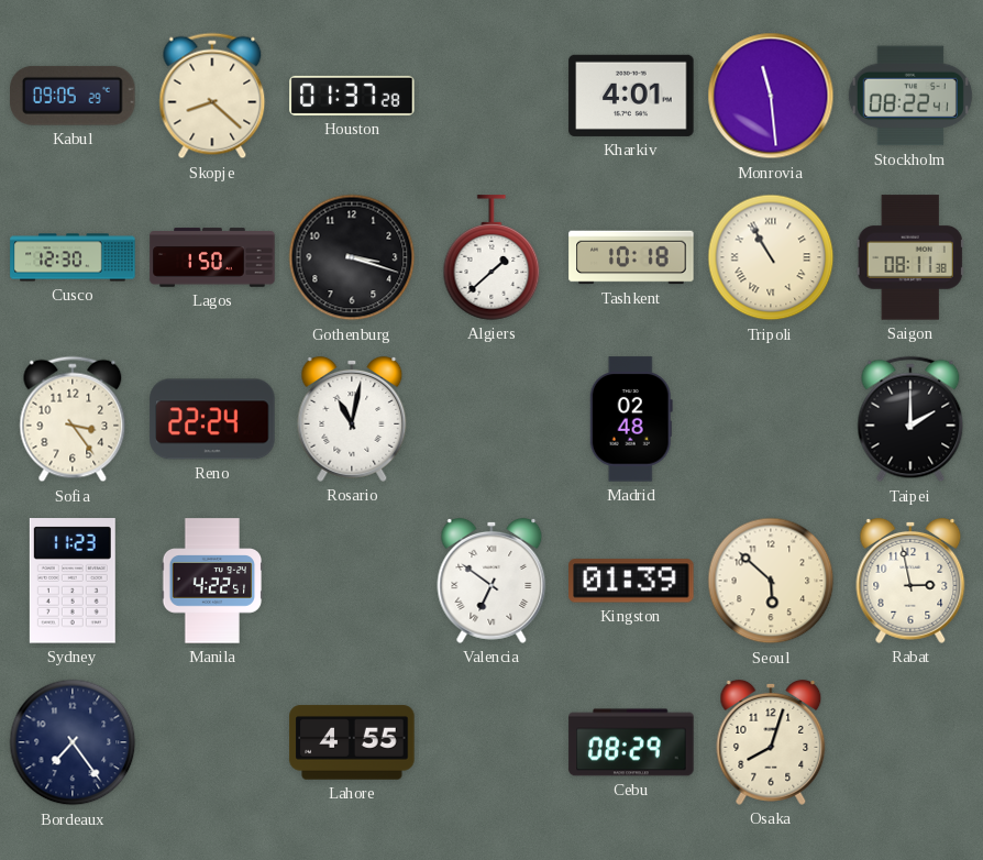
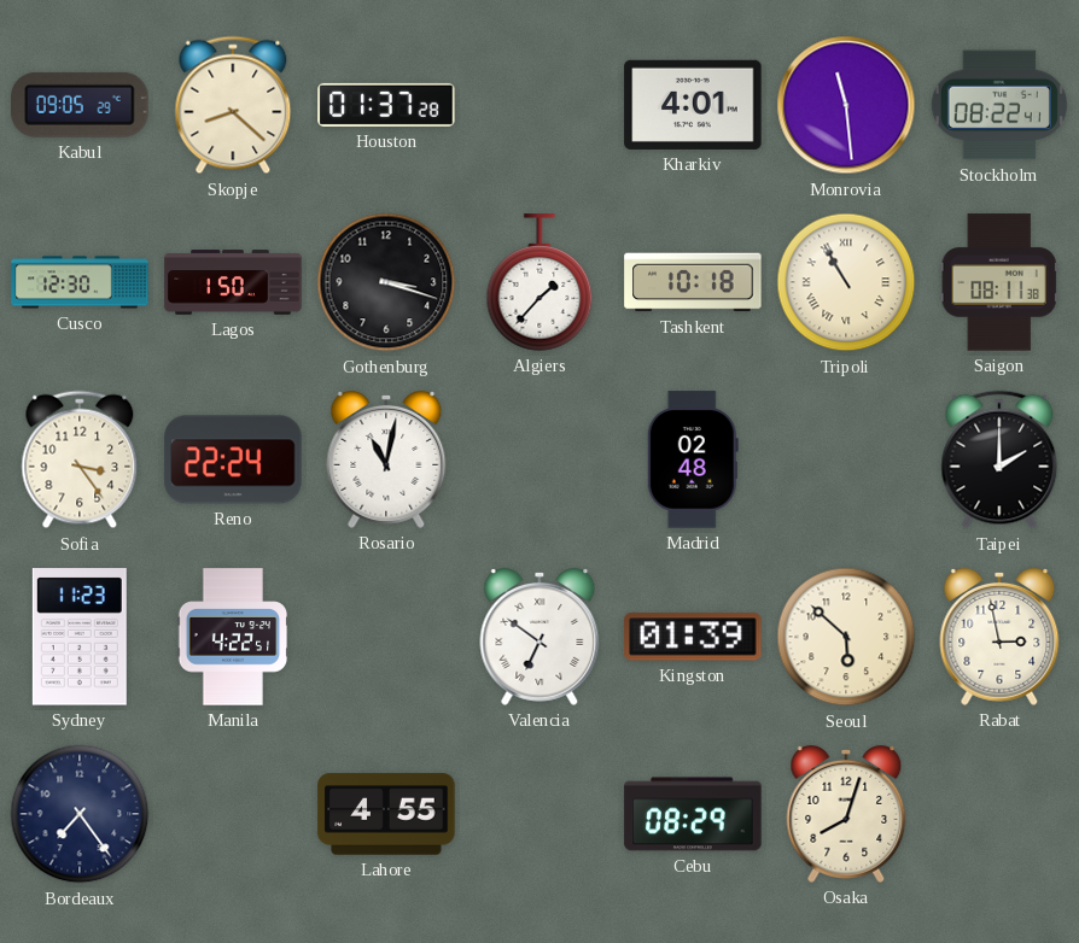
Algiers: 1:38 -> 1:37
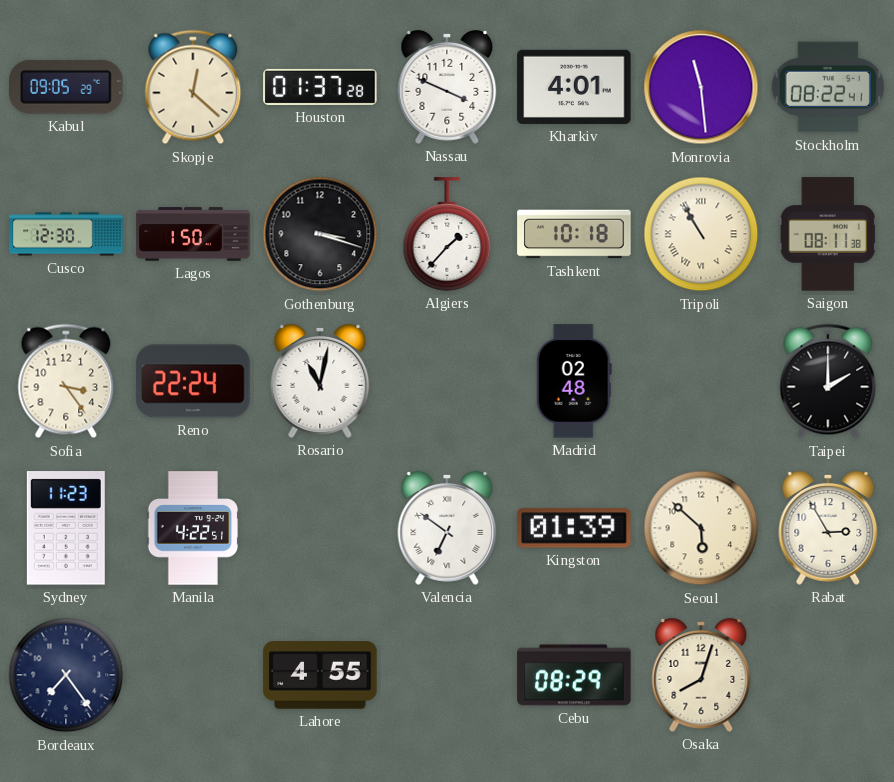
Skopje: 8:22 -> 12:22
Nassau: none -> 3:49
Rabat: 2:58 -> 2:55
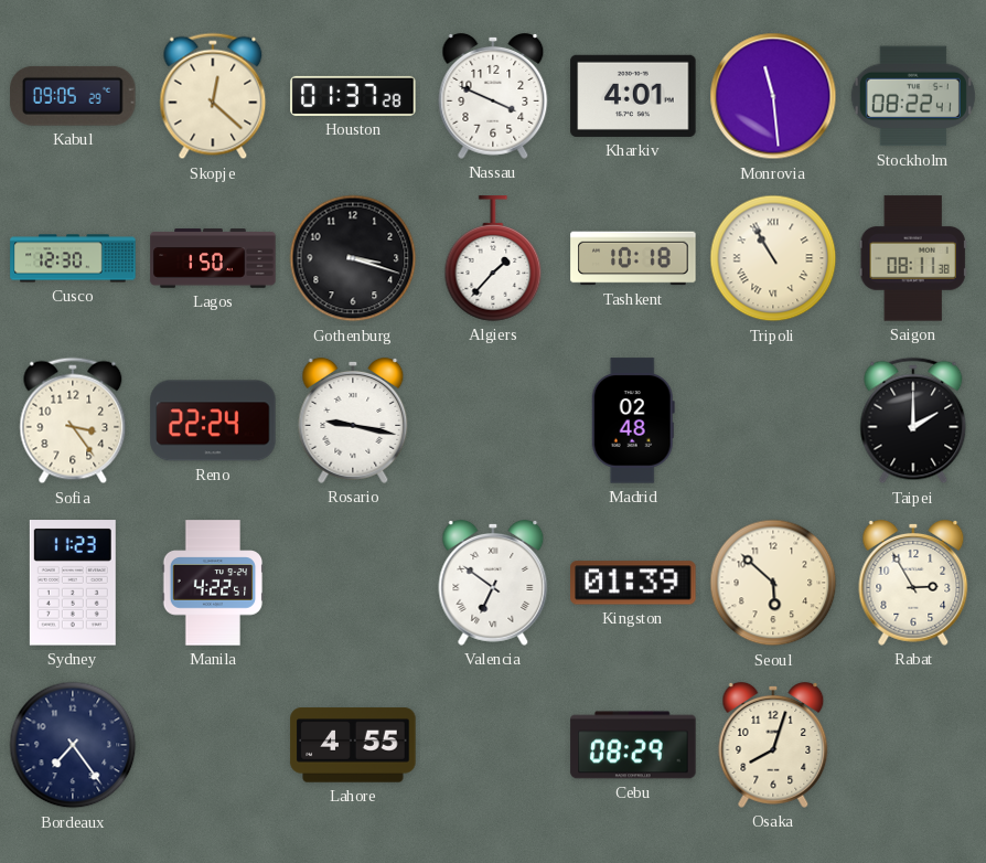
Rosario: 11:02 -> 9:17
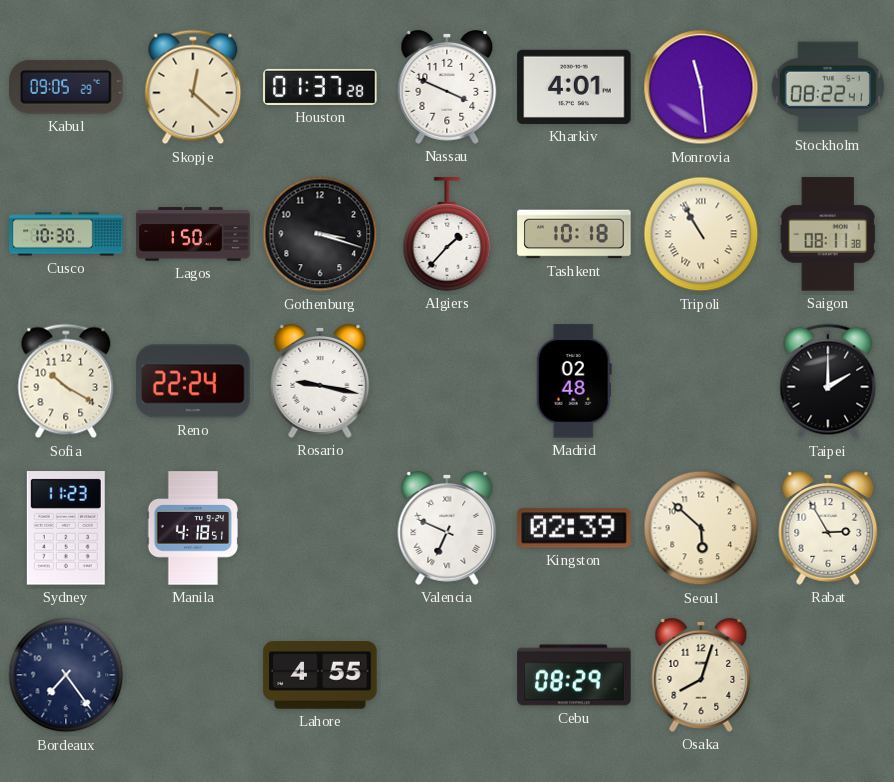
Cusco: 12:30 -> 10:30
Sofia: 3:24 -> 10:20
Manila: 4:22 -> 4:18
Valencia: 6:51 -> 6:49
Kingston: 01:39 -> 02:39
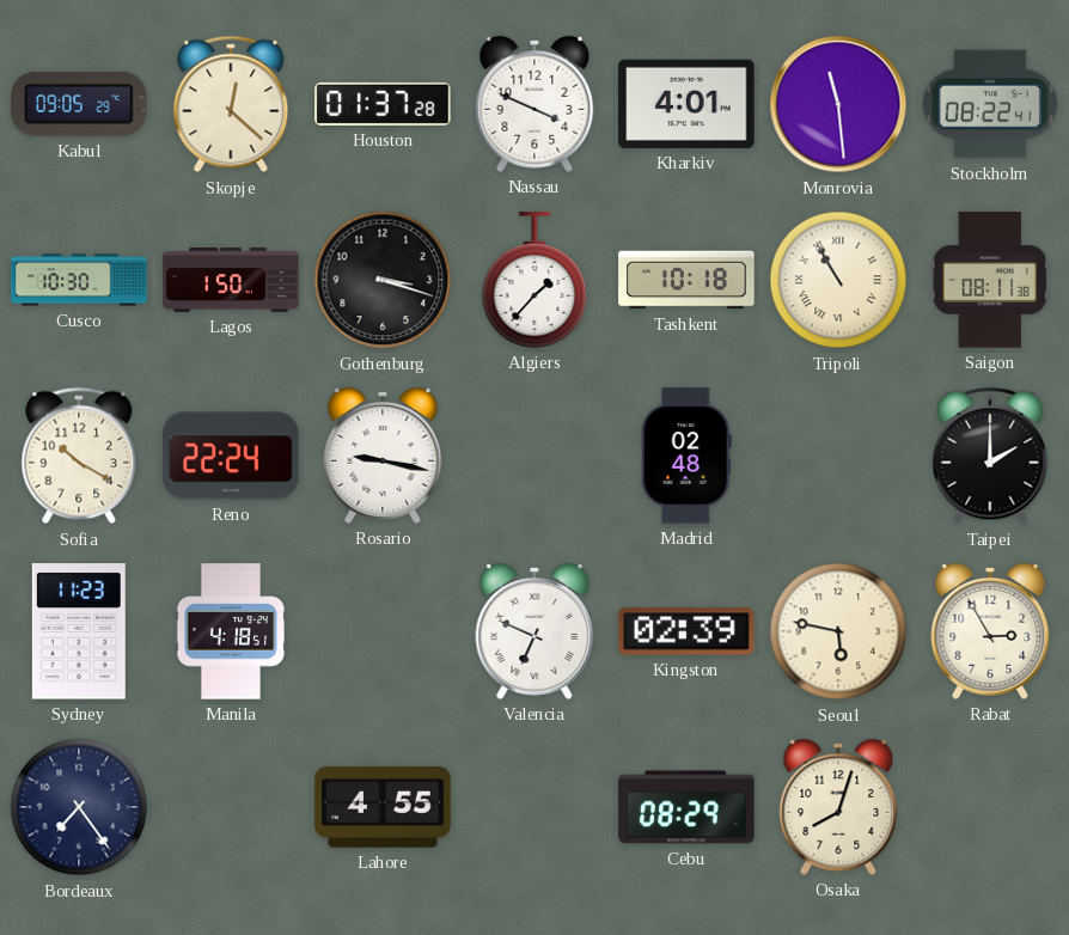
Seoul: 5:52 -> 5:47
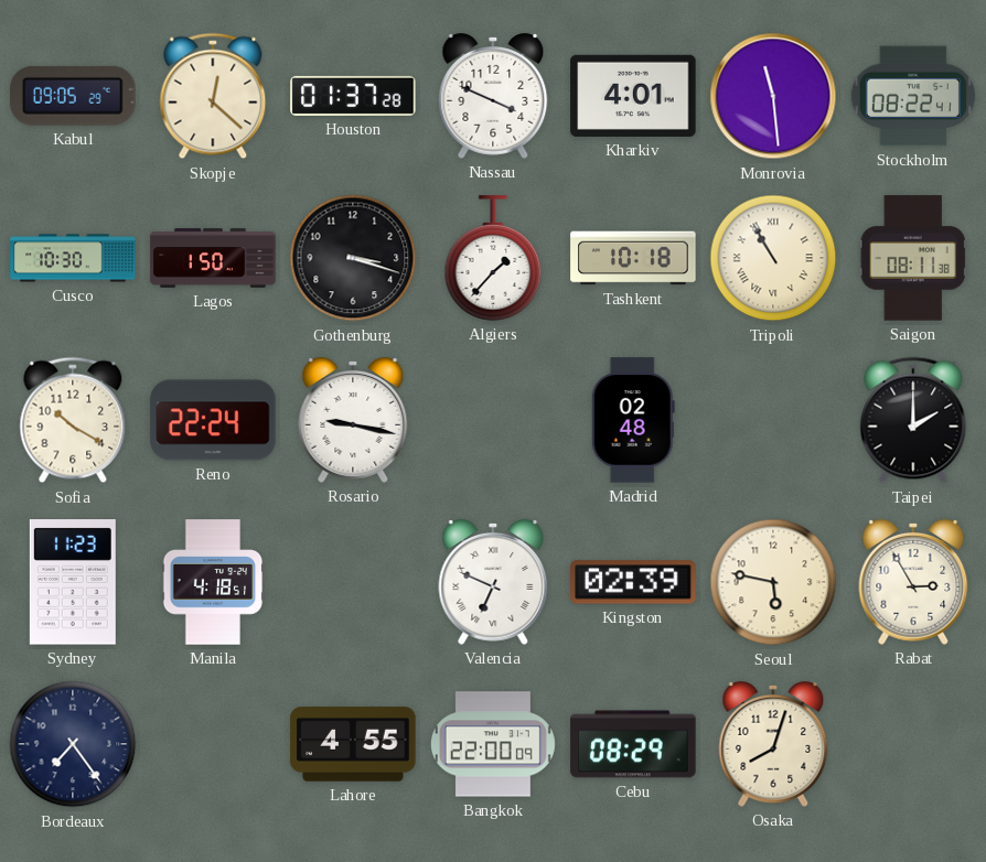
Bangkok: none -> 22:00
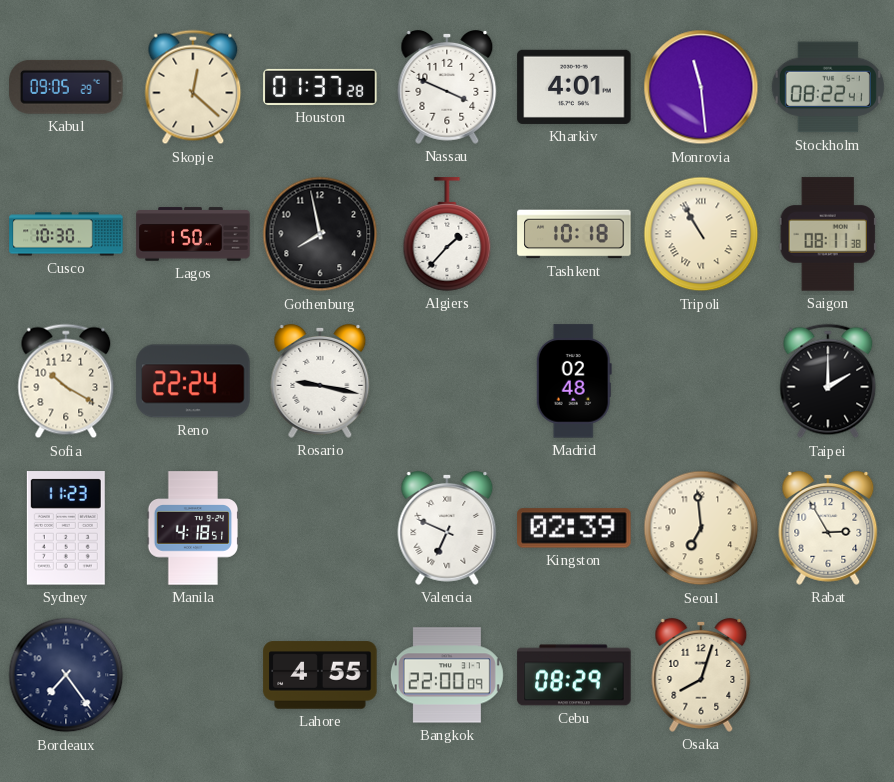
Gothenburg: 3:18 -> 7:58
Seoul: 5:47 -> 6:59
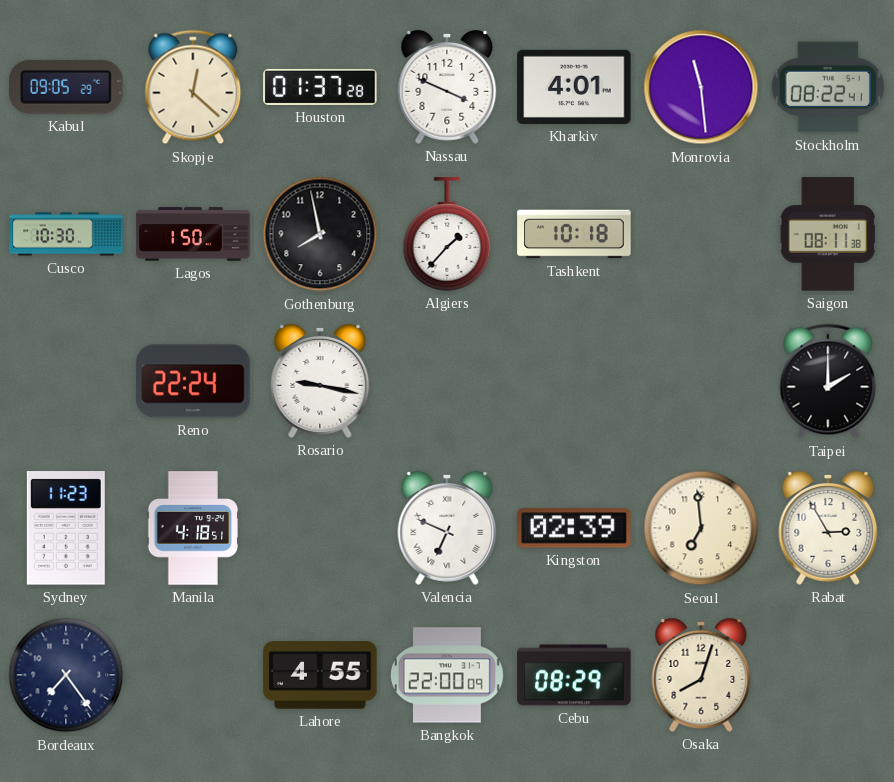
Tripoli: 10:55 -> none
Sofia: 10:20 -> none
Madrid: 02:48 -> none
